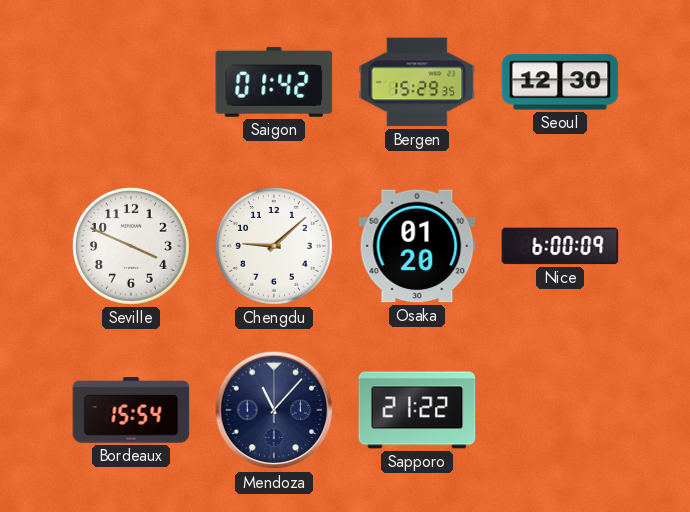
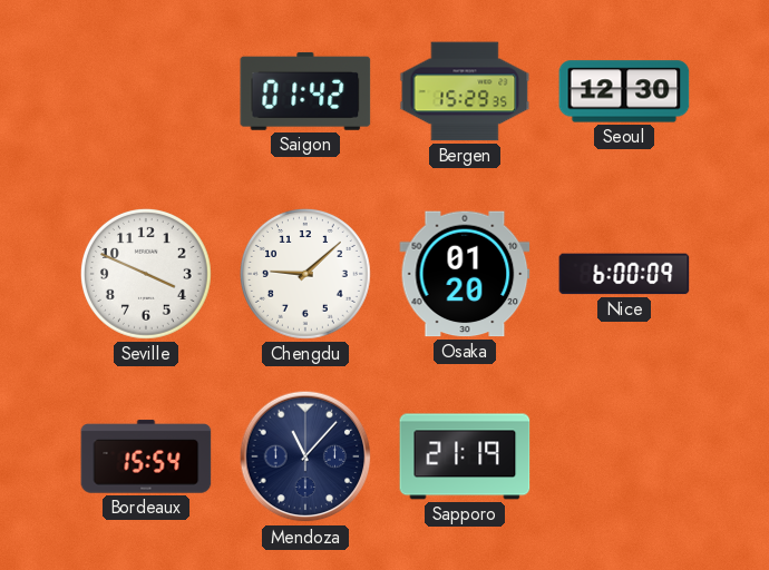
Sapporo: 21:22 -> 21:19
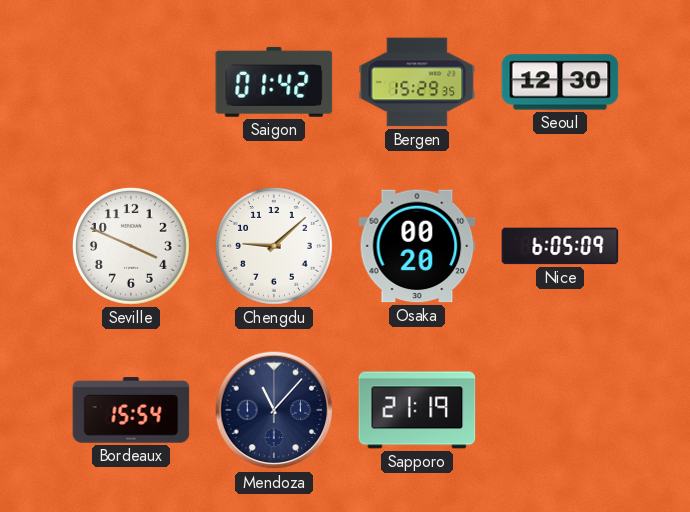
Osaka: 01:20 -> 00:20
Nice: 6:00 -> 6:05
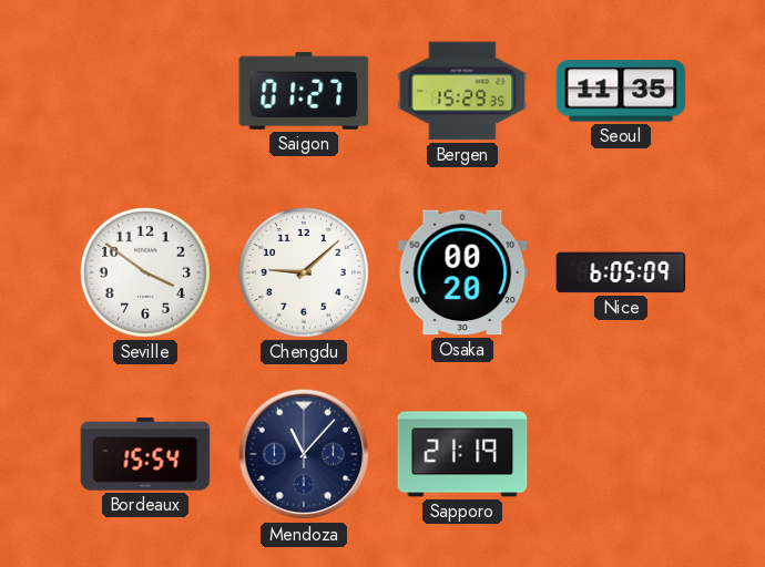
Saigon: 01:42 -> 01:27
Seoul: 12:30 -> 11:35
Seville: 3:49 -> 3:51
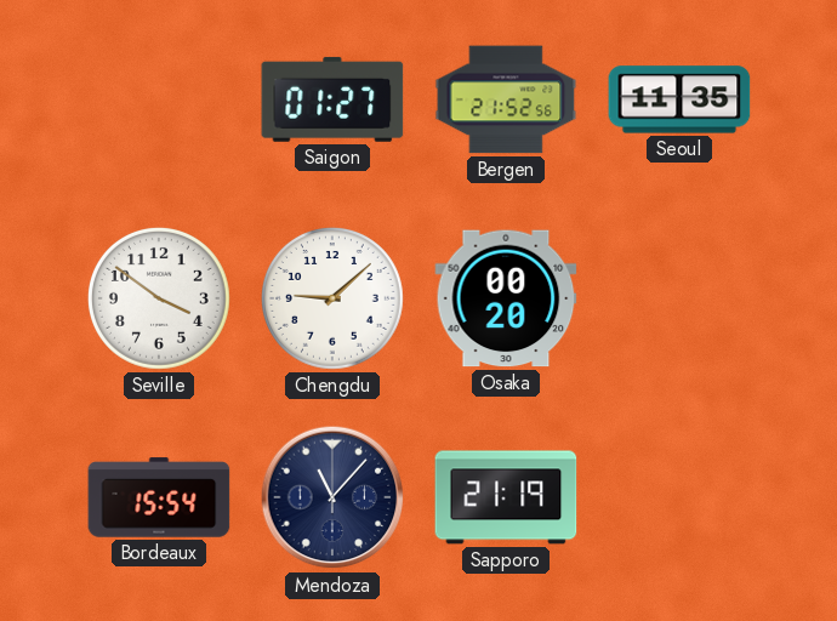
Bergen: 15:29 -> 21:52
Nice: 6:05 -> none
